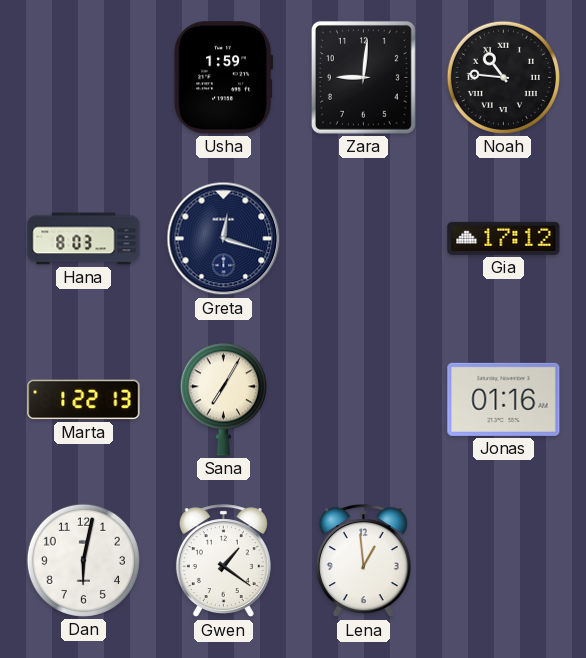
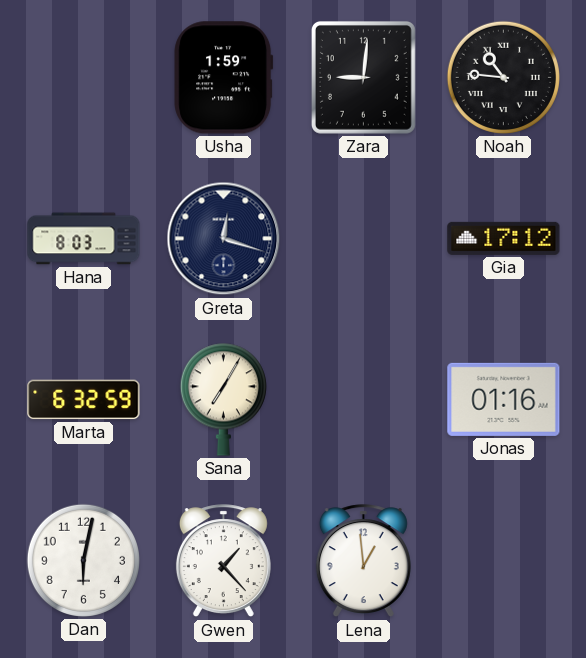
Marta: 1:22 -> 6:32
Gwen: 1:21 -> 1:23
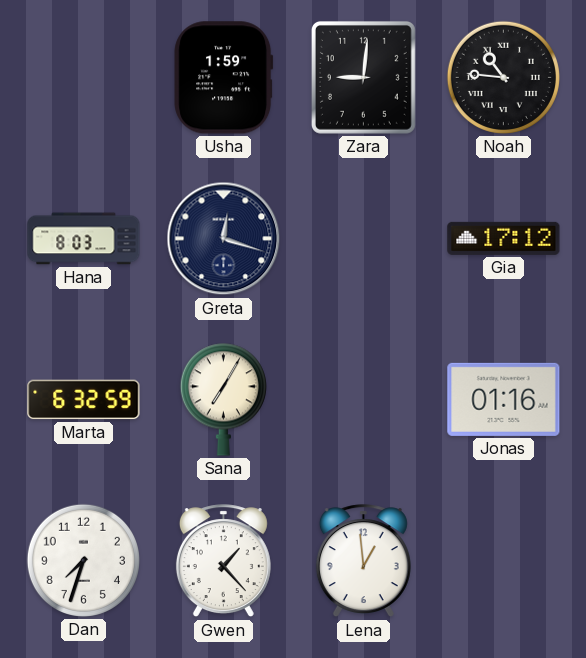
Dan: 6:02 -> 7:33
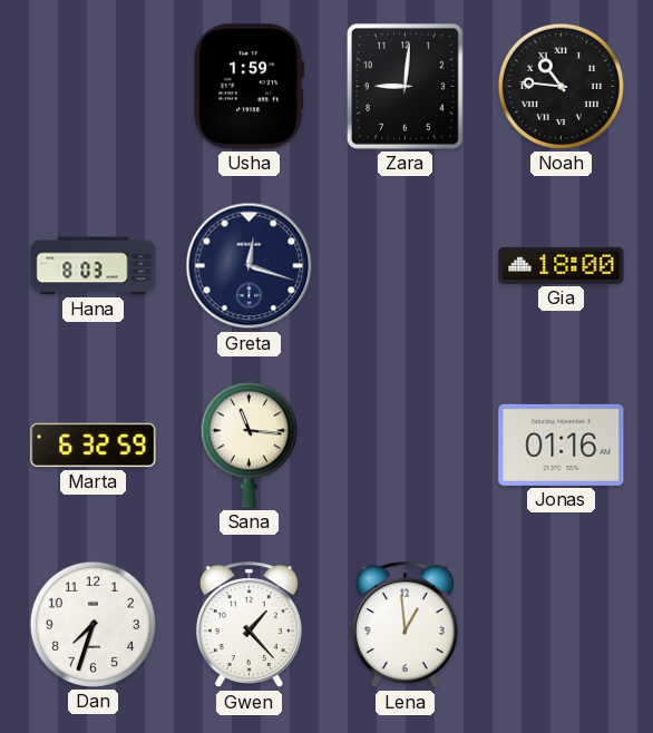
Gia: 17:12 -> 18:00
Sana: 7:05 -> 11:16
